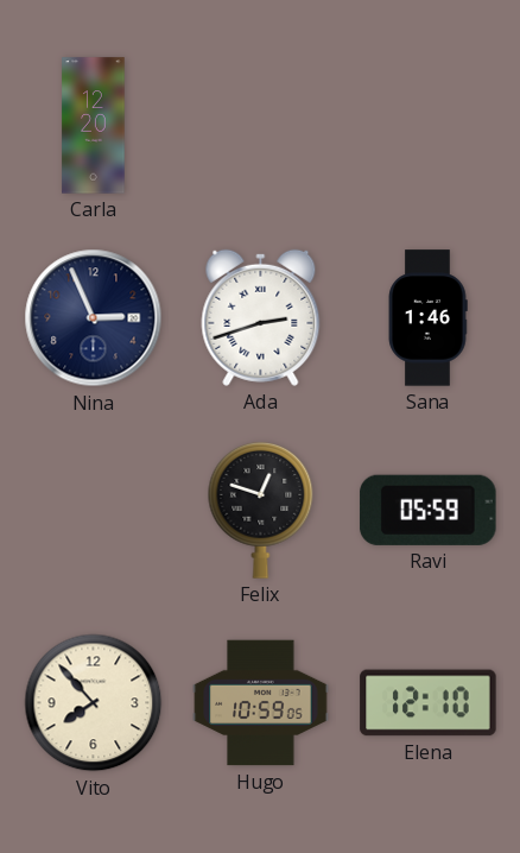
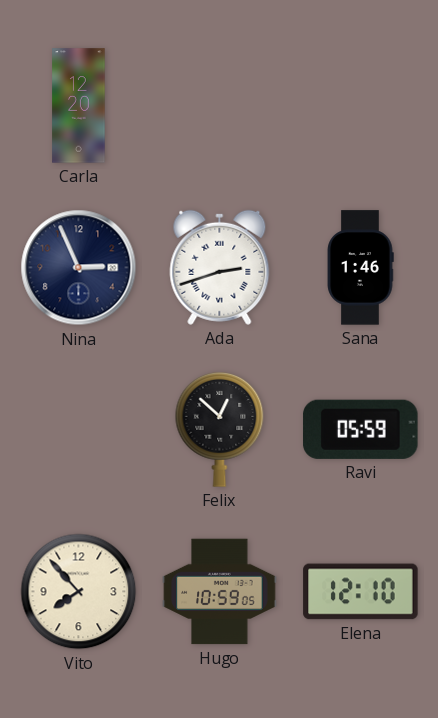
Felix: 12:48 -> 12:52
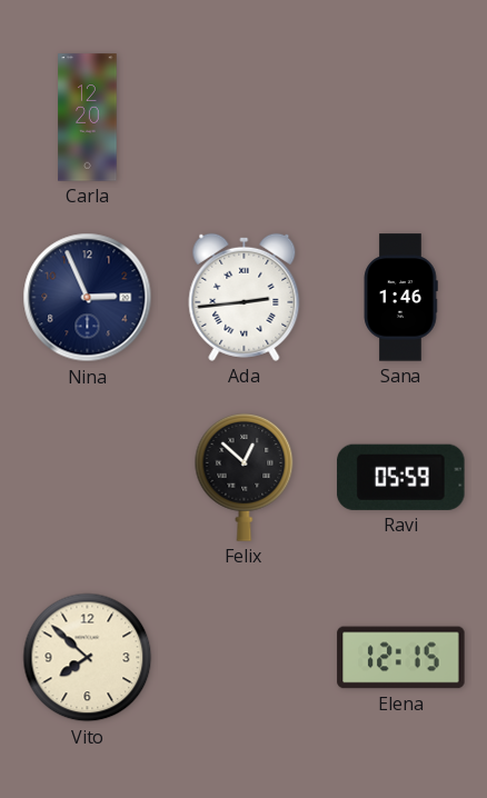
Ada: 2:42 -> 2:44
Vito: 7:53 -> 7:52
Hugo: 10:59 -> none
Elena: 12:10 -> 12:15
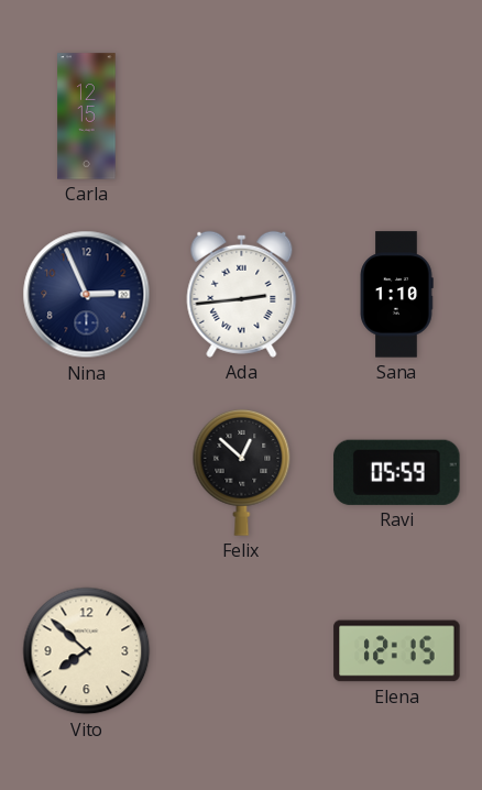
Carla: 12:20 -> 12:15
Sana: 1:46 -> 1:10
